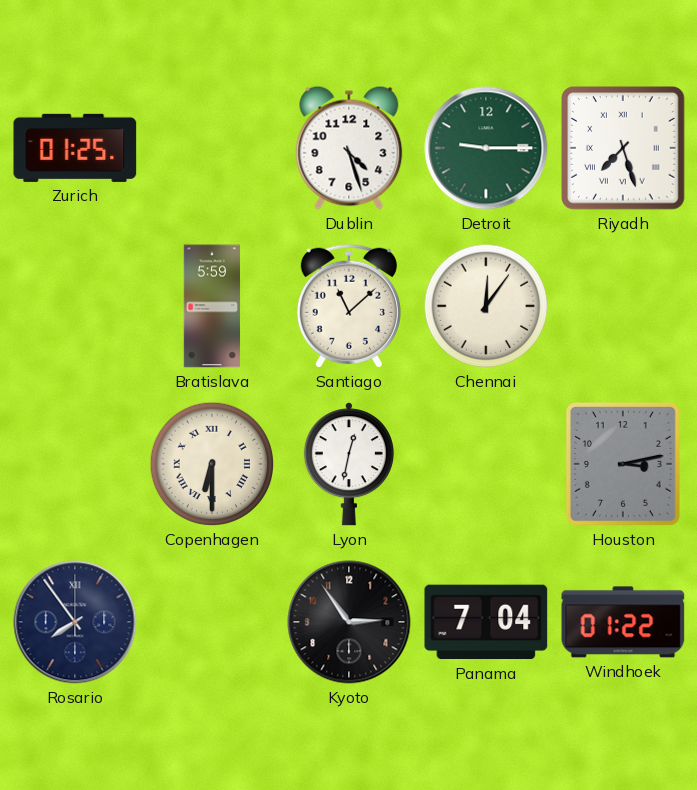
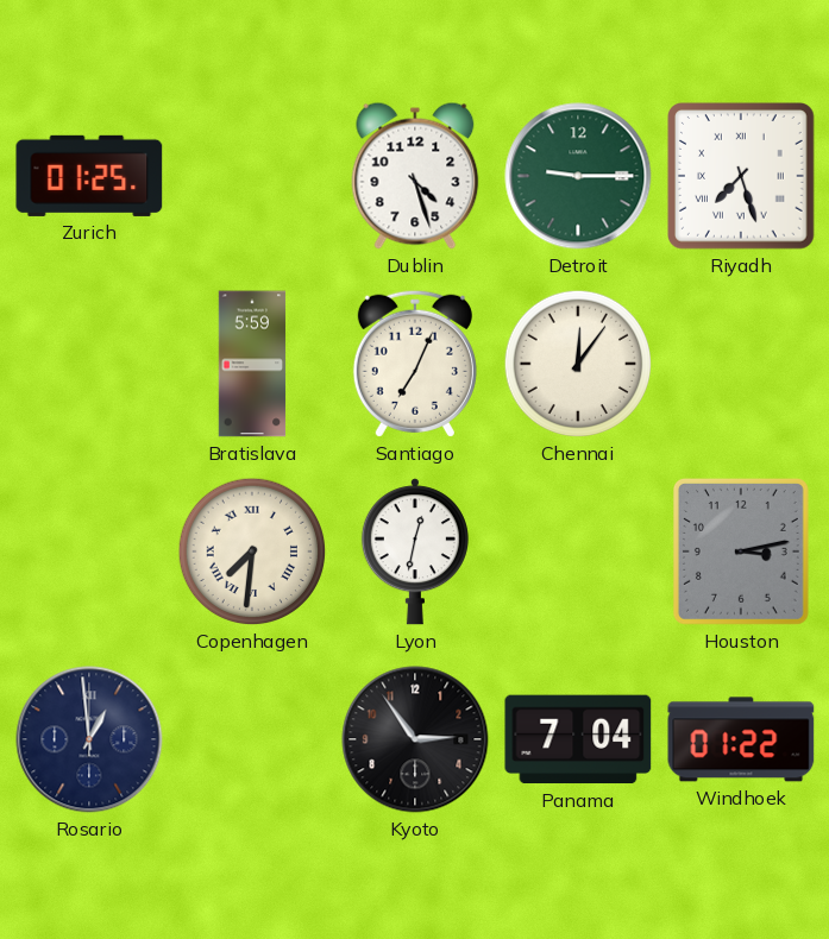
Santiago: 11:08 -> 7:04
Copenhagen: 6:30 -> 7:31
Rosario: 7:54 -> 12:59
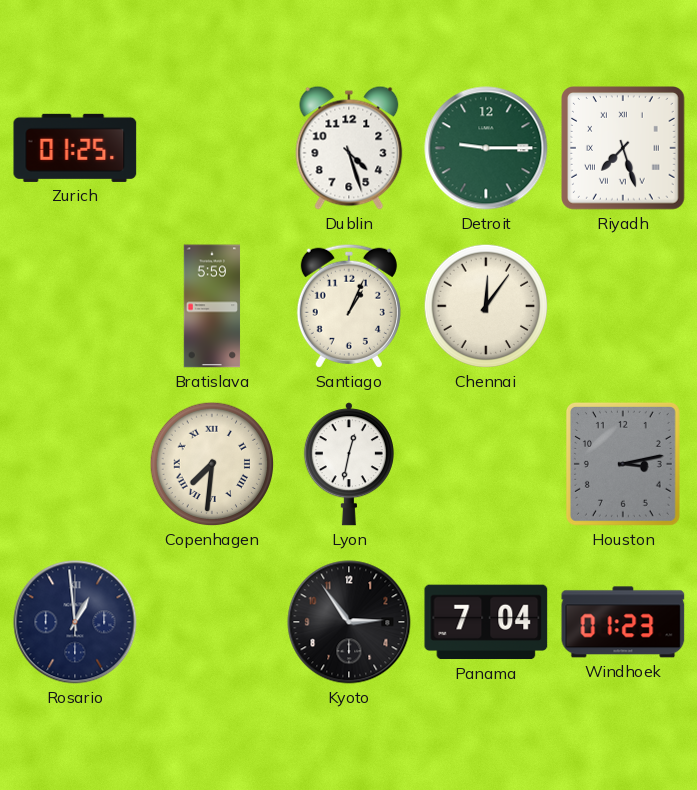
Santiago: 7:04 -> 1:04
Windhoek: 01:22 -> 01:23
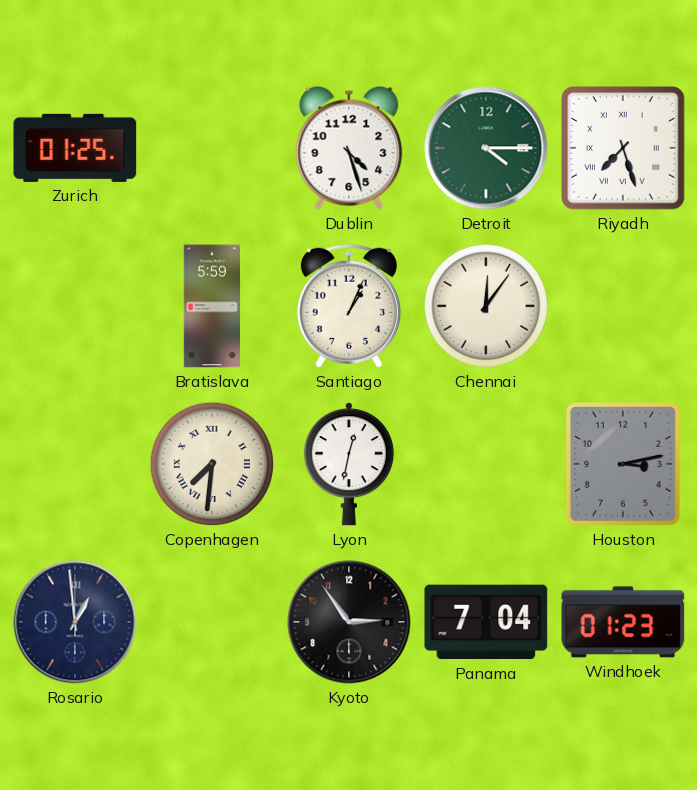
Detroit: 9:15 -> 4:15
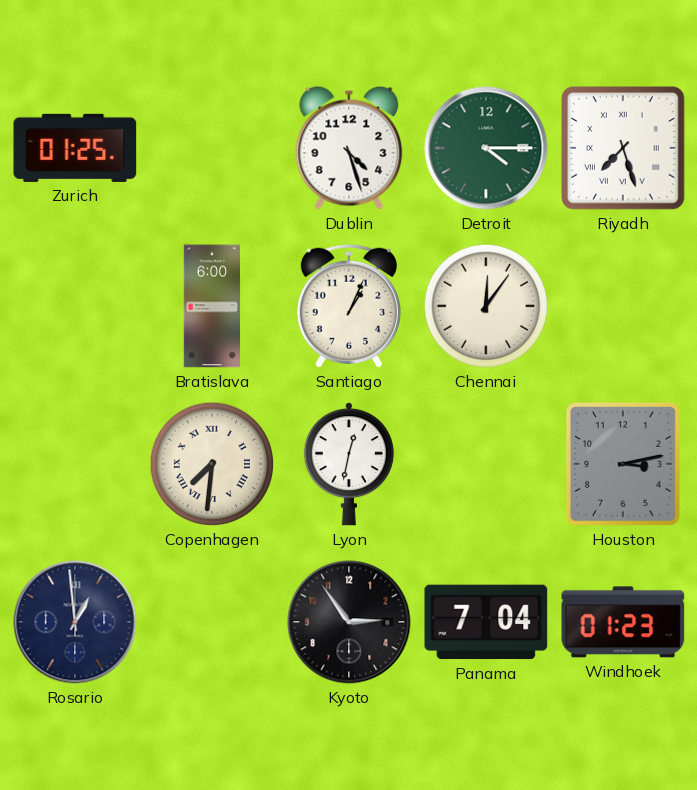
Bratislava: 5:59 -> 6:00
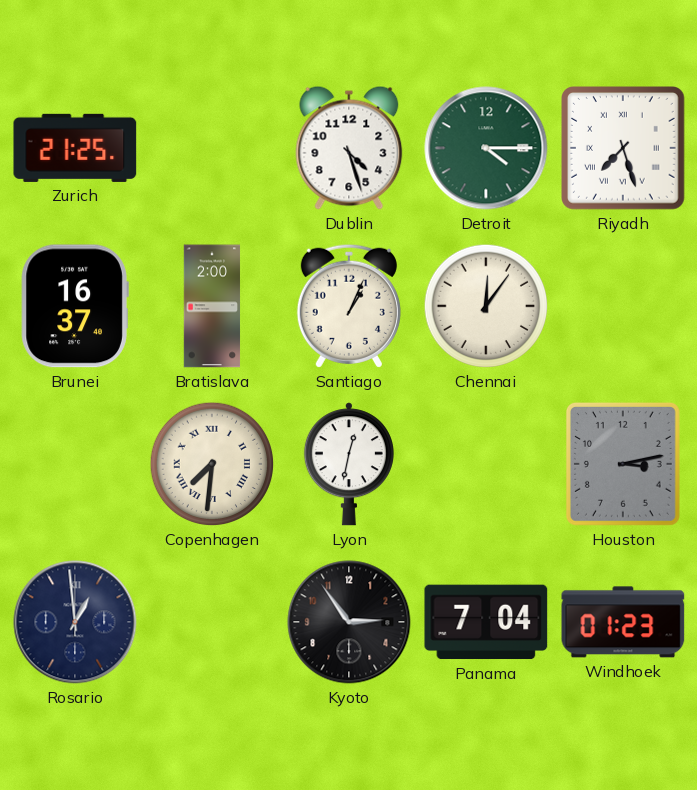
Zurich: 01:25 -> 21:25
Brunei: none -> 16:37
Bratislava: 6:00 -> 2:00
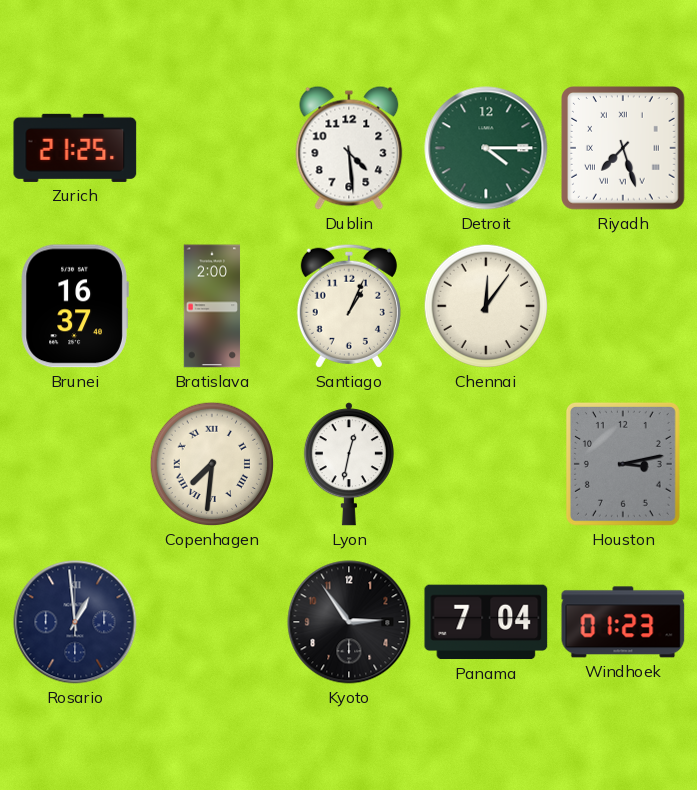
Dublin: 4:27 -> 4:29
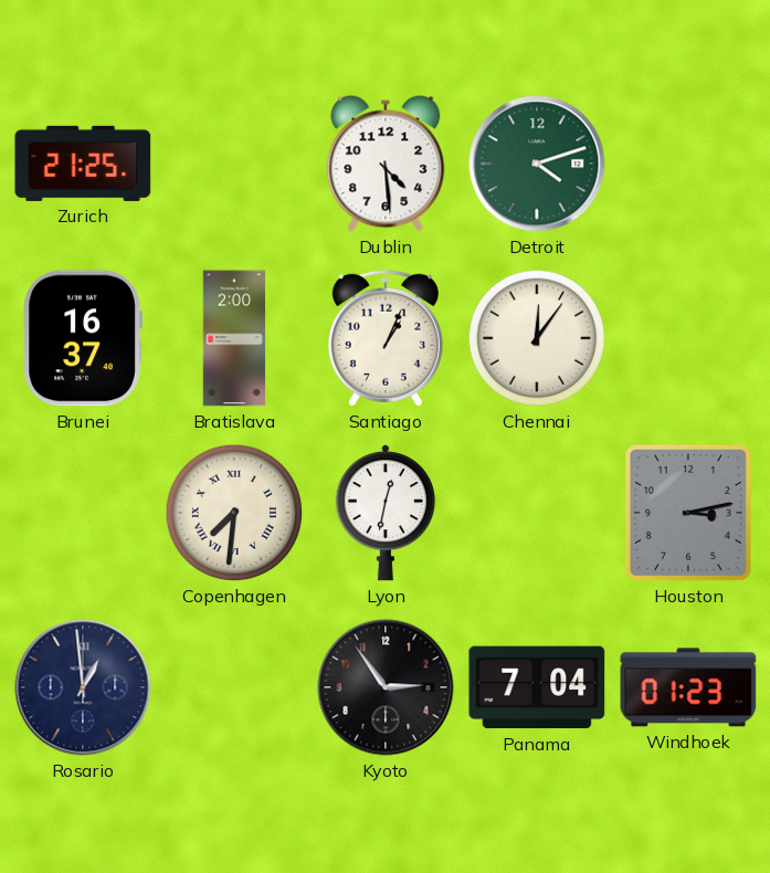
Detroit: 4:15 -> 4:12
Riyadh: 7:27 -> none
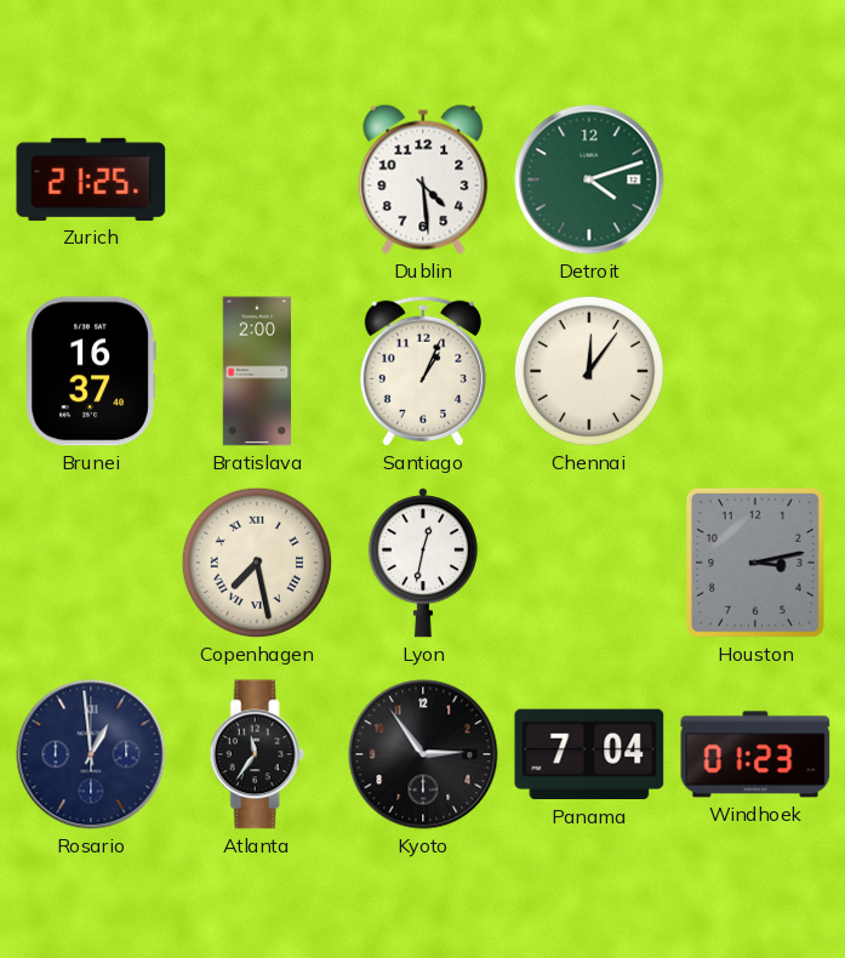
Copenhagen: 7:31 -> 7:28
Atlanta: none -> 11:36
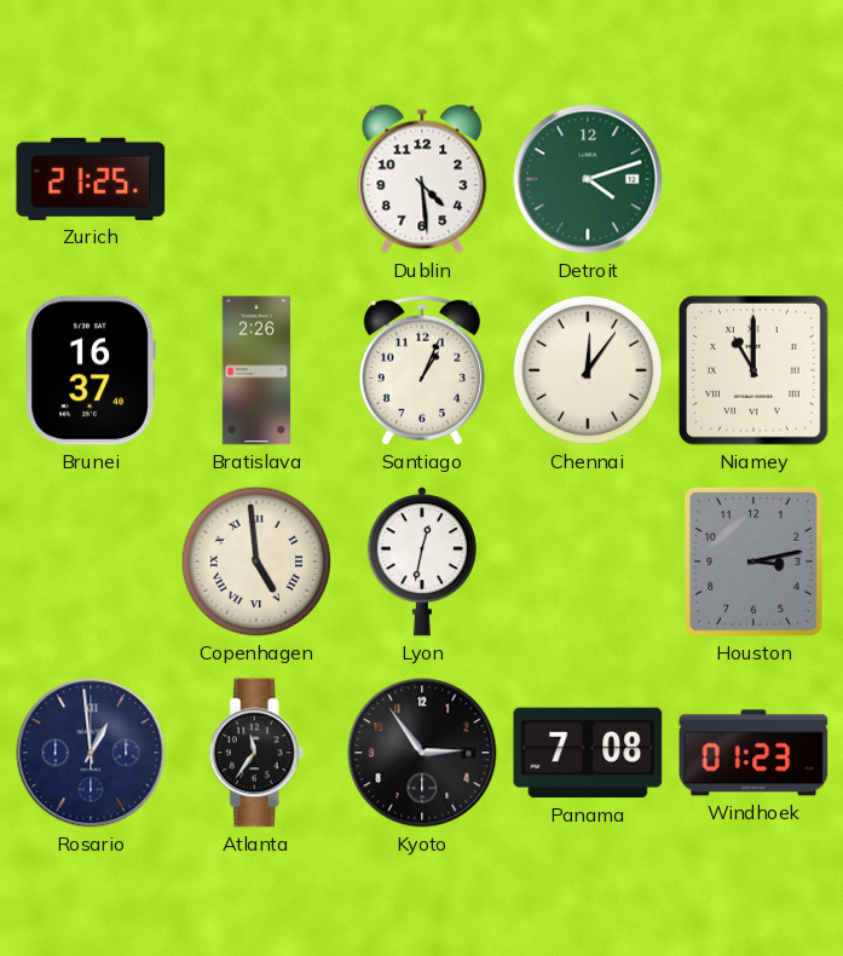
Bratislava: 2:00 -> 2:26
Niamey: none -> 11:00
Copenhagen: 7:28 -> 4:59
Panama: 7:04 -> 7:08
